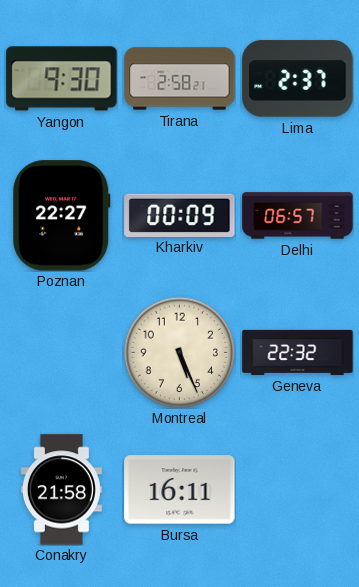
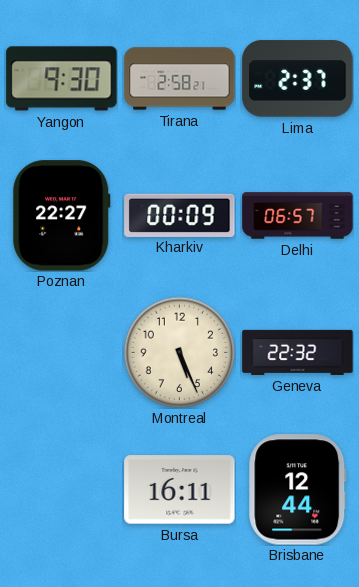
Conakry: 21:58 -> none
Brisbane: none -> 12:44
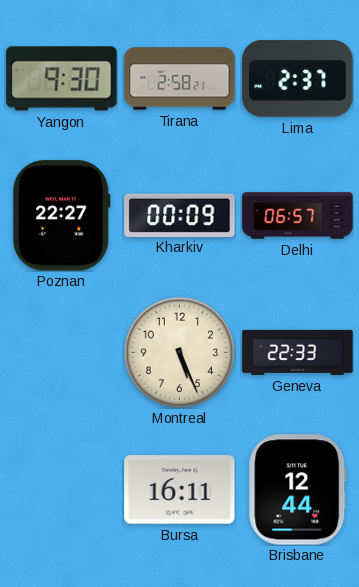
Geneva: 22:32 -> 22:33
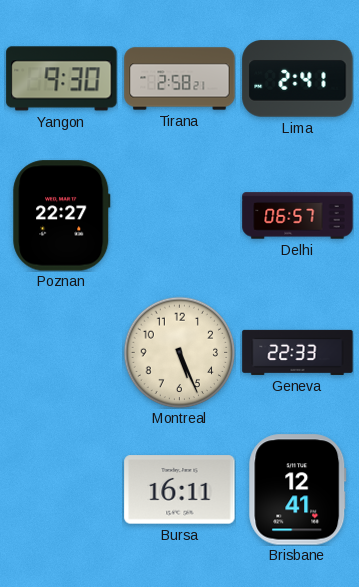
Lima: 2:37 -> 2:41
Kharkiv: 00:09 -> none
Brisbane: 12:44 -> 12:41
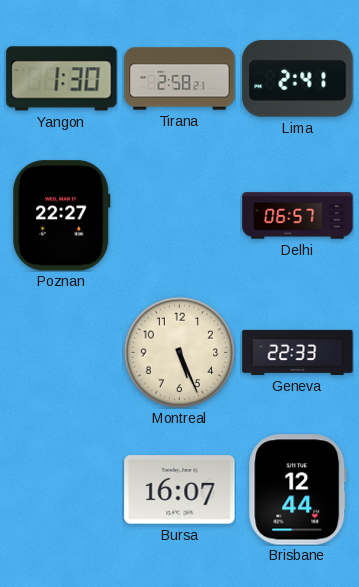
Yangon: 9:30 -> 1:30
Bursa: 16:11 -> 16:07
Brisbane: 12:41 -> 12:44
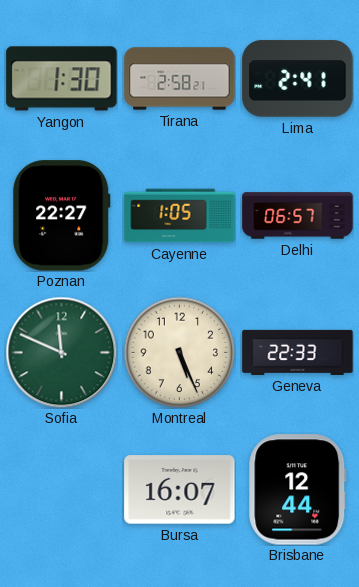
Cayenne: none -> 1:05
Sofia: none -> 11:49
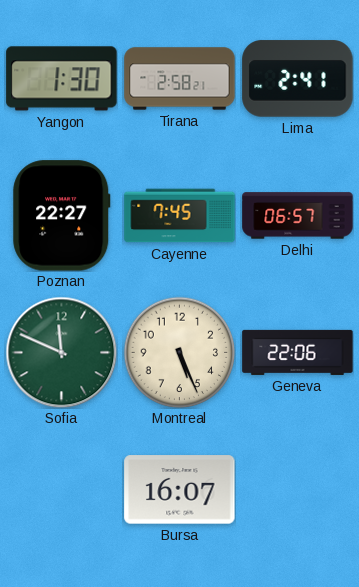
Cayenne: 1:05 -> 7:45
Geneva: 22:33 -> 22:06
Brisbane: 12:44 -> none
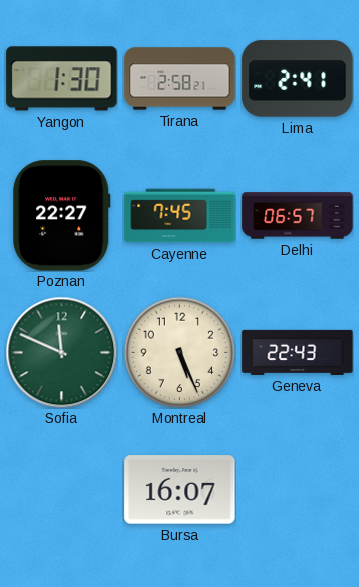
Geneva: 22:06 -> 22:43
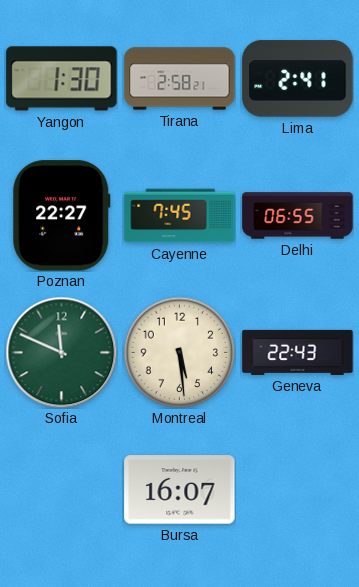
Delhi: 06:57 -> 06:55
Montreal: 5:26 -> 5:29
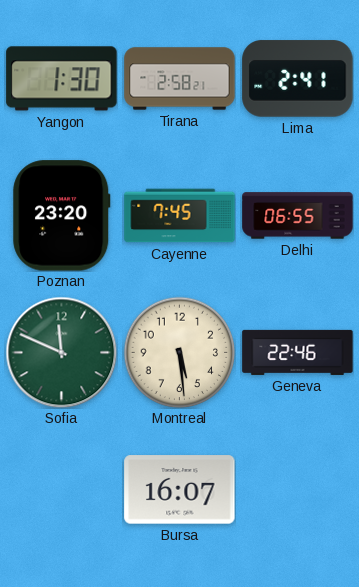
Poznan: 22:27 -> 23:20
Geneva: 22:43 -> 22:46
